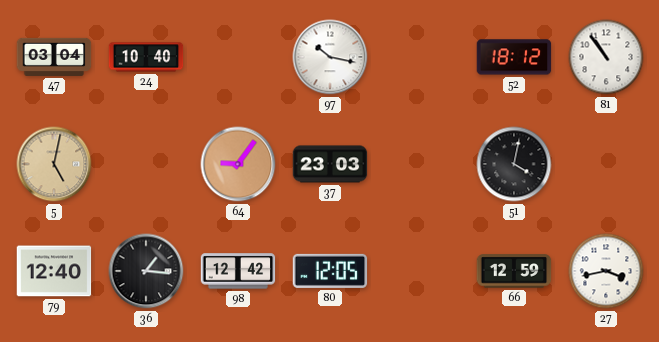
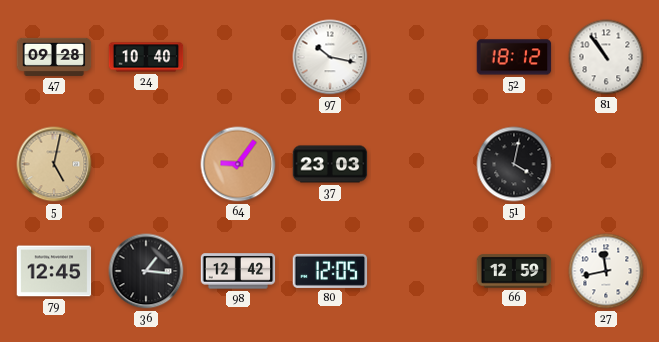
47: 03:04 -> 09:28
79: 12:40 -> 12:45
27: 3:43 -> 11:43
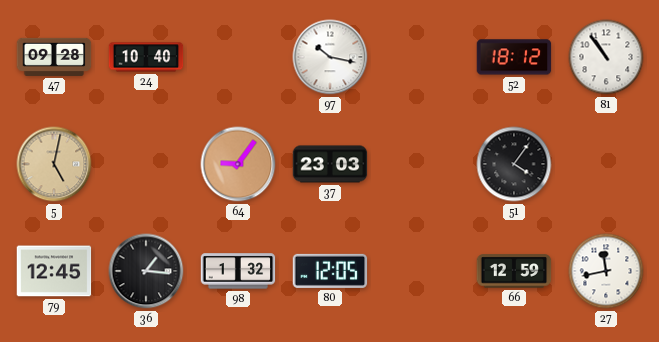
51: 4:02 -> 4:06
98: 12:42 -> 1:32
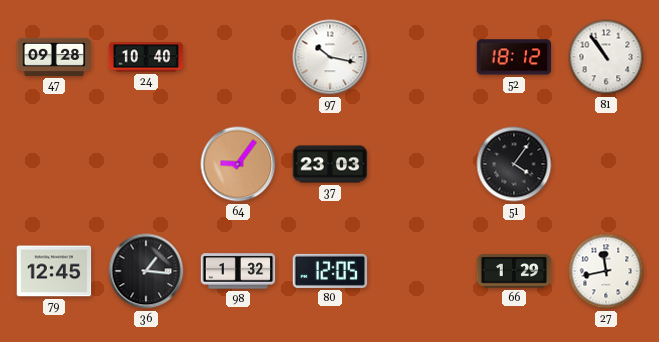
5: 5:02 -> none
66: 12:59 -> 1:29
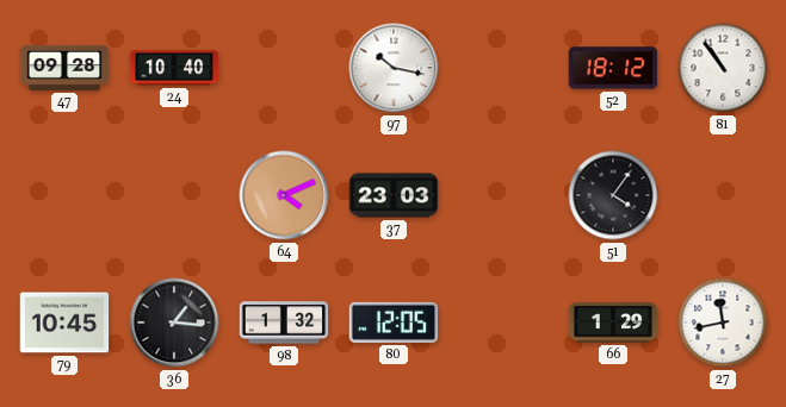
64: 9:06 -> 4:11
79: 12:45 -> 10:45
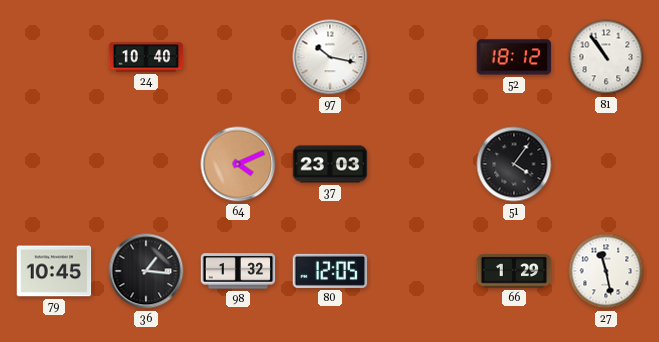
47: 09:28 -> none
27: 11:43 -> 11:28
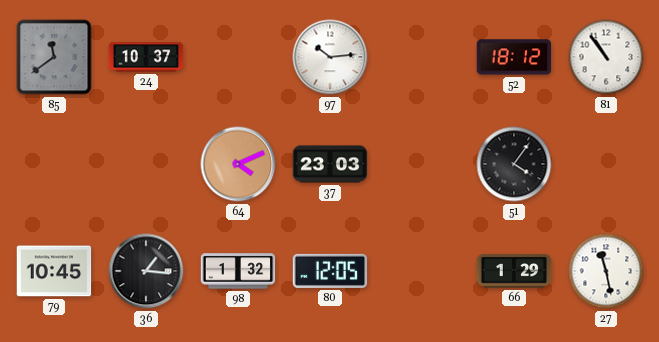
85: none -> 11:39
24: 10:40 -> 10:37
97: 10:17 -> 10:14
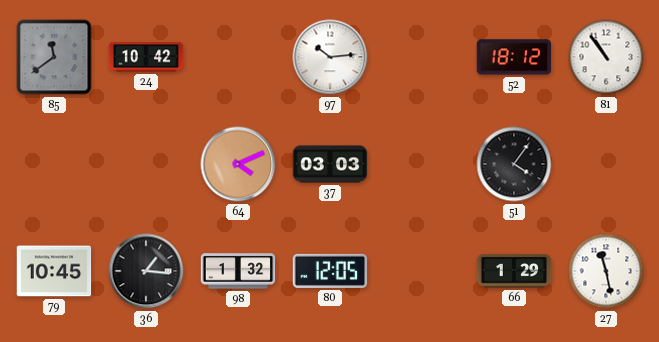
24: 10:37 -> 10:42
37: 23:03 -> 03:03
